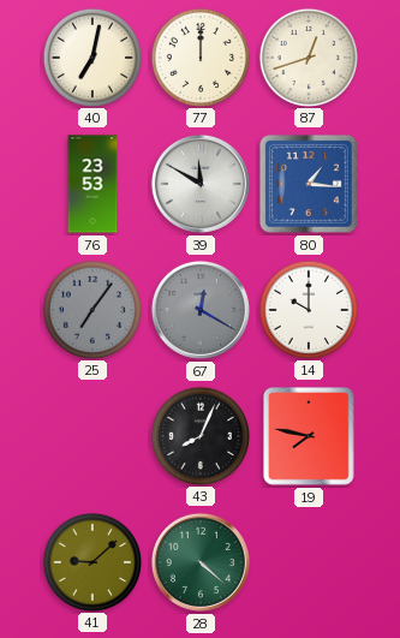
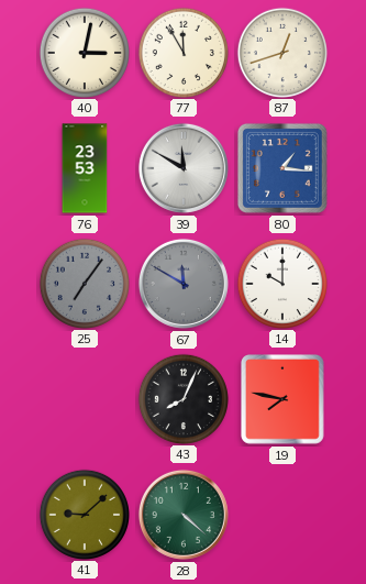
40: 7:02 -> 3:02
77: 12:00 -> 11:55
67: 12:20 -> 11:50
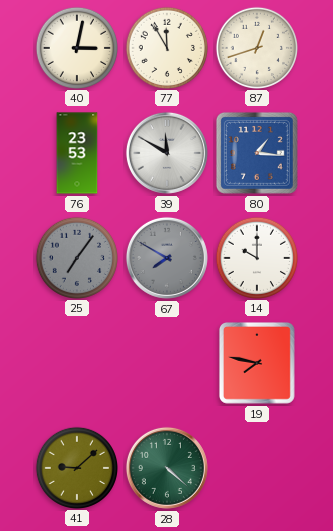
67: 11:50 -> 7:50
43: 8:04 -> none
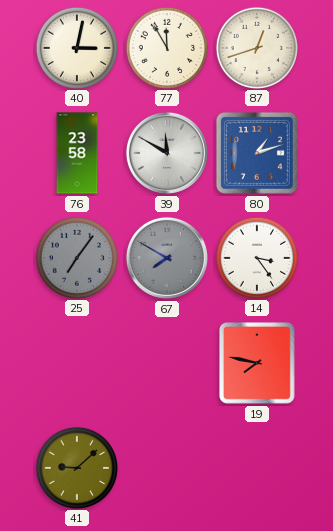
76: 23:53 -> 23:58
80: 1:16 -> 1:12
14: 10:00 -> 3:24
28: 4:22 -> none
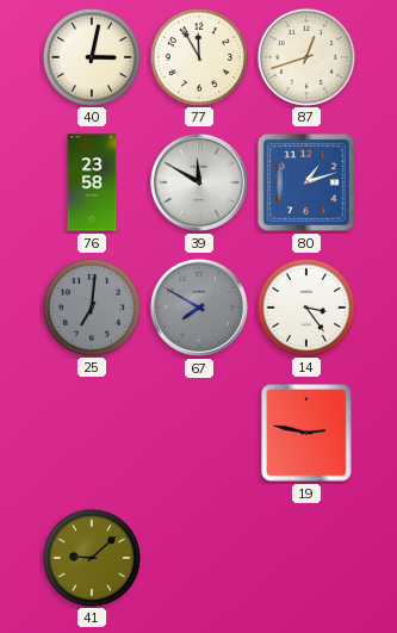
25: 7:06 -> 7:01
19: 7:47 -> 2:47
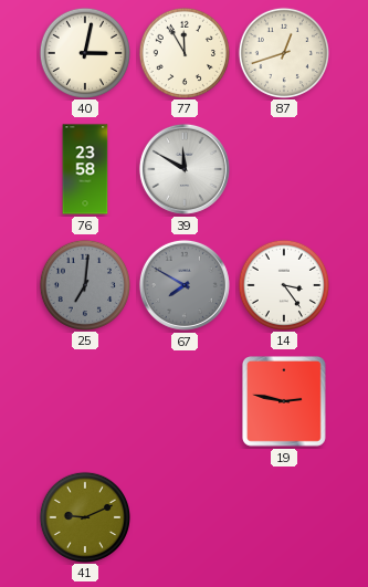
80: 1:12 -> none
41: 9:08 -> 9:11
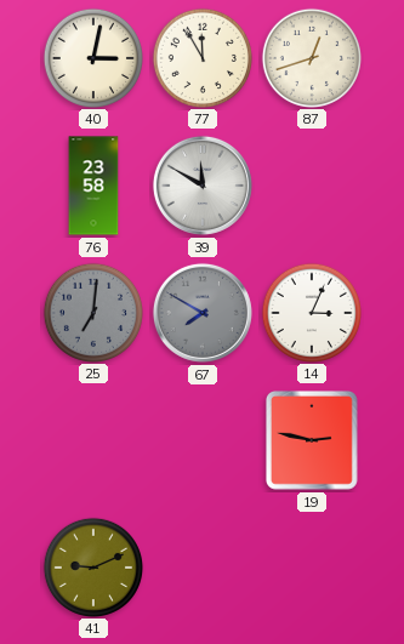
14: 3:24 -> 3:04
